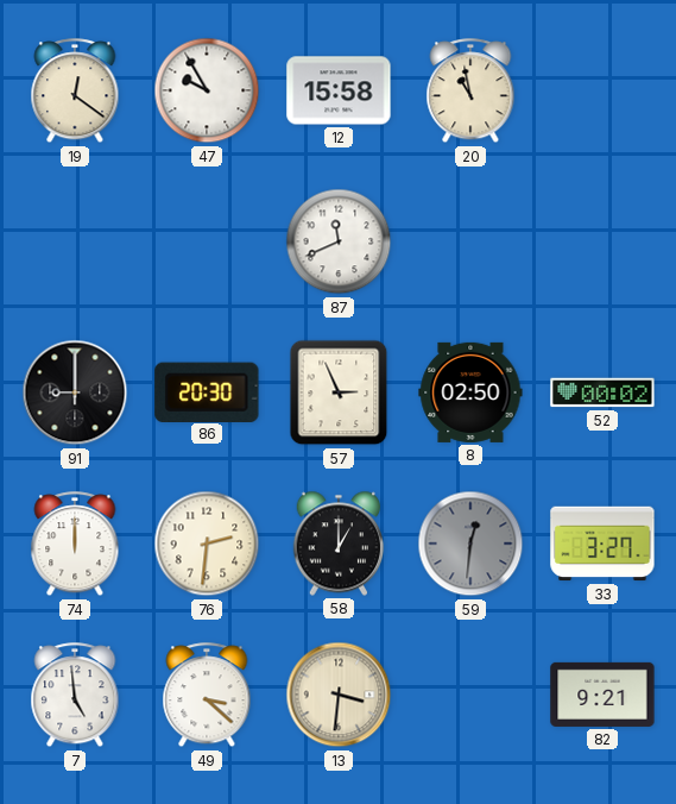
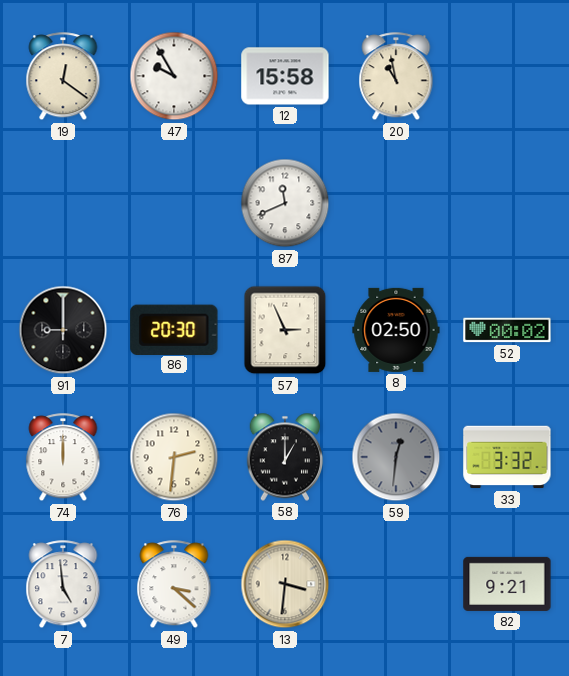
33: 3:27 -> 3:32
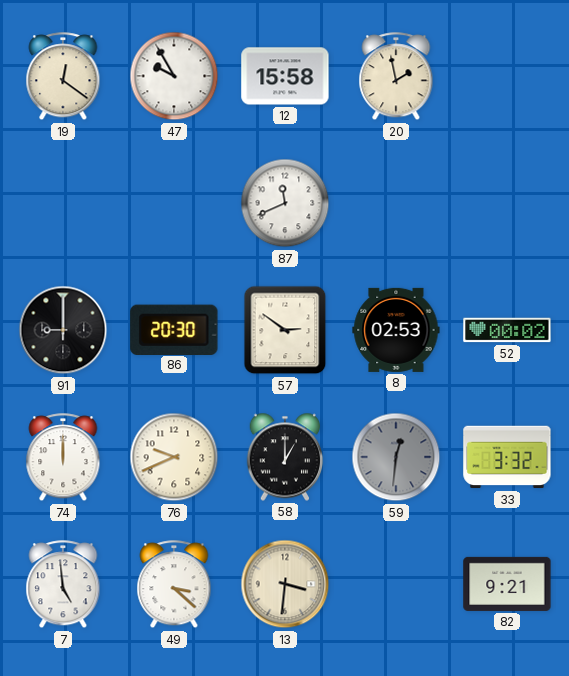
20: 10:58 -> 1:58
57: 2:56 -> 2:51
8: 02:50 -> 02:53
76: 2:31 -> 9:41
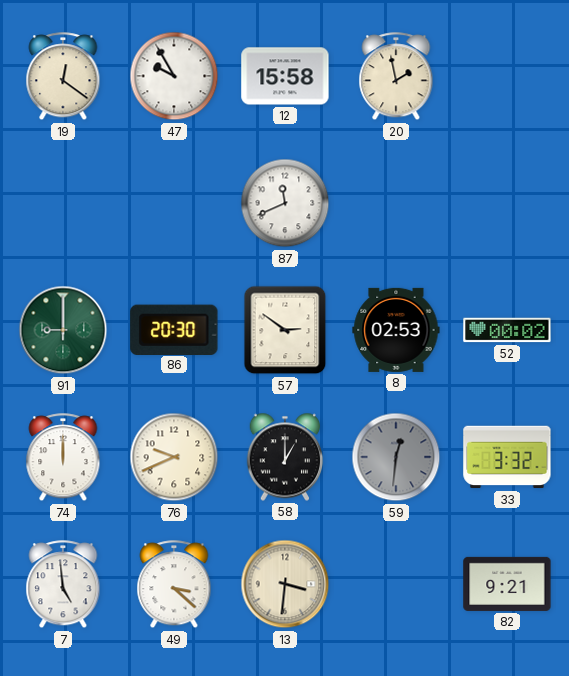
91 dial: black -> green
